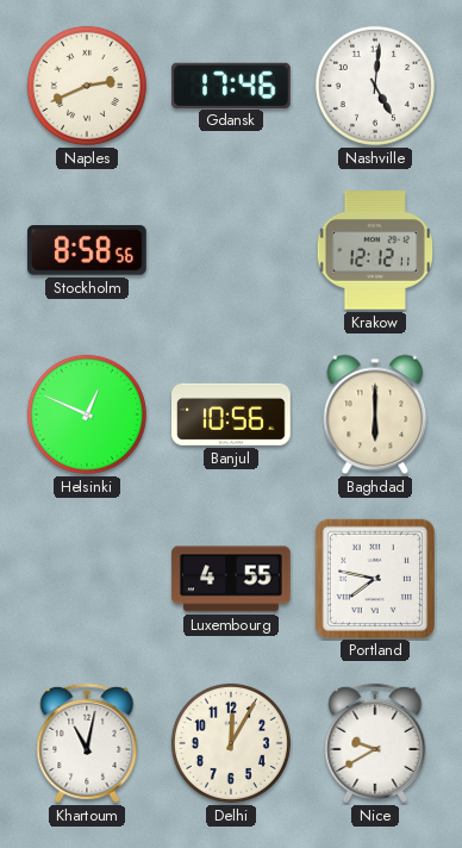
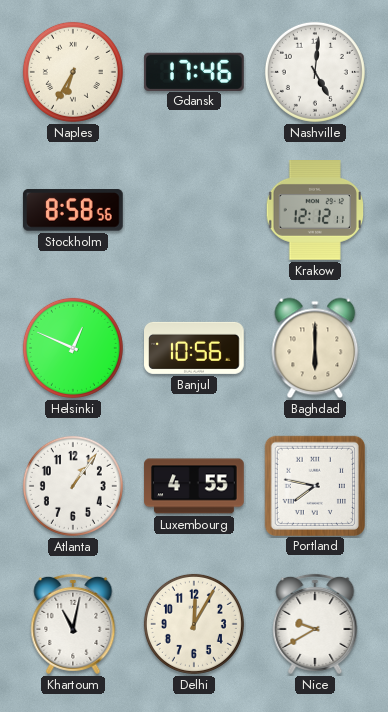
Naples: 2:41 -> 6:35
Atlanta: none -> 1:06
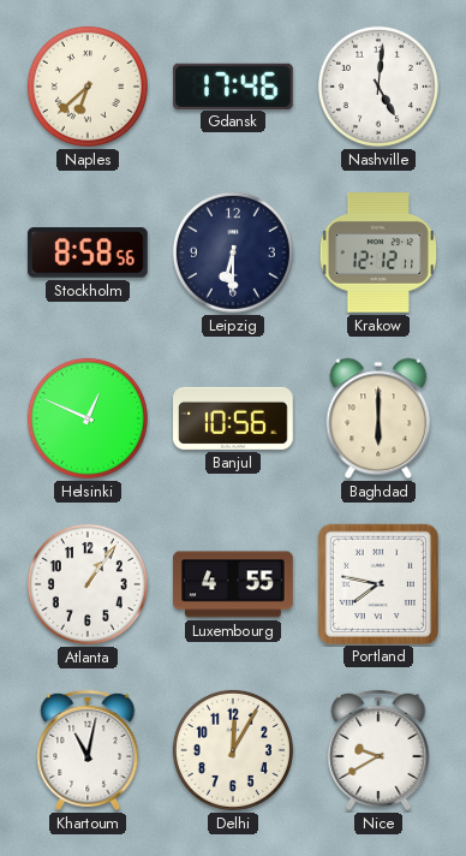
Naples: 6:35 -> 6:38
Leipzig: none -> 6:30
